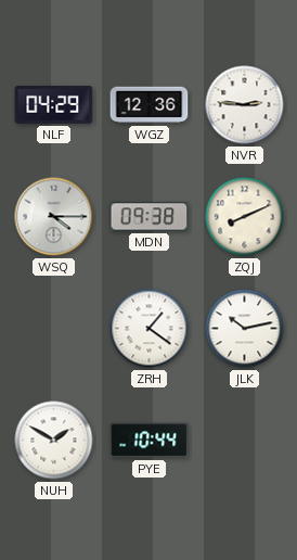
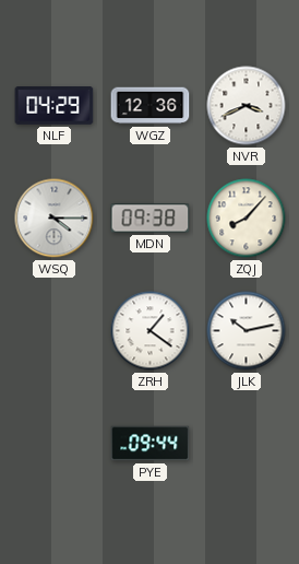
NVR: 2:46 -> 3:41
ZQJ: 8:11 -> 8:07
NUH: 1:50 -> none
PYE: 10:44 -> 09:44
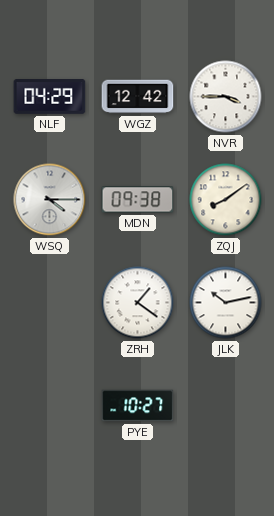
WGZ: 12:36 -> 12:42
NVR: 3:41 -> 3:45
ZQJ: 8:07 -> 8:09
PYE: 09:44 -> 10:27
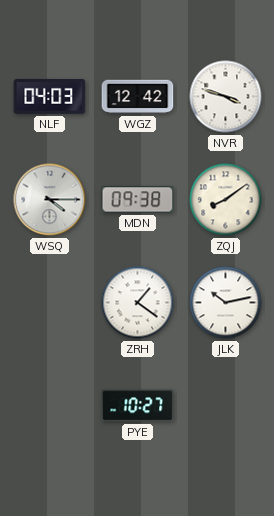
NLF: 04:29 -> 04:03
NVR: 3:45 -> 3:48
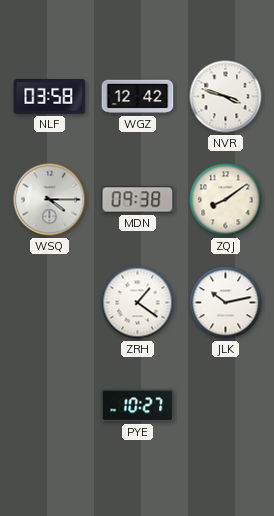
NLF: 04:03 -> 03:58
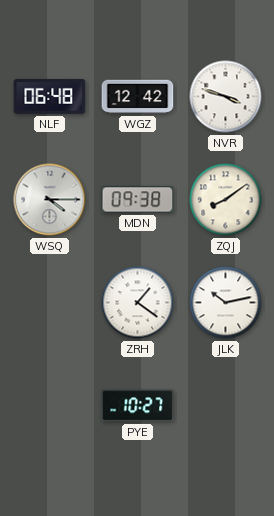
NLF: 03:58 -> 06:48
